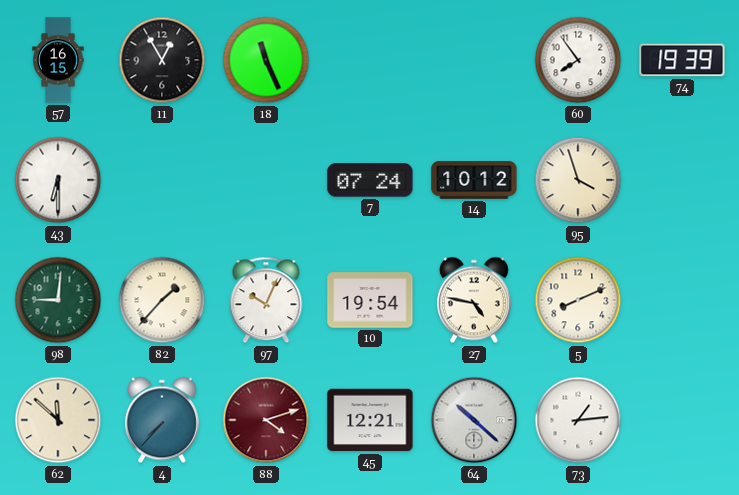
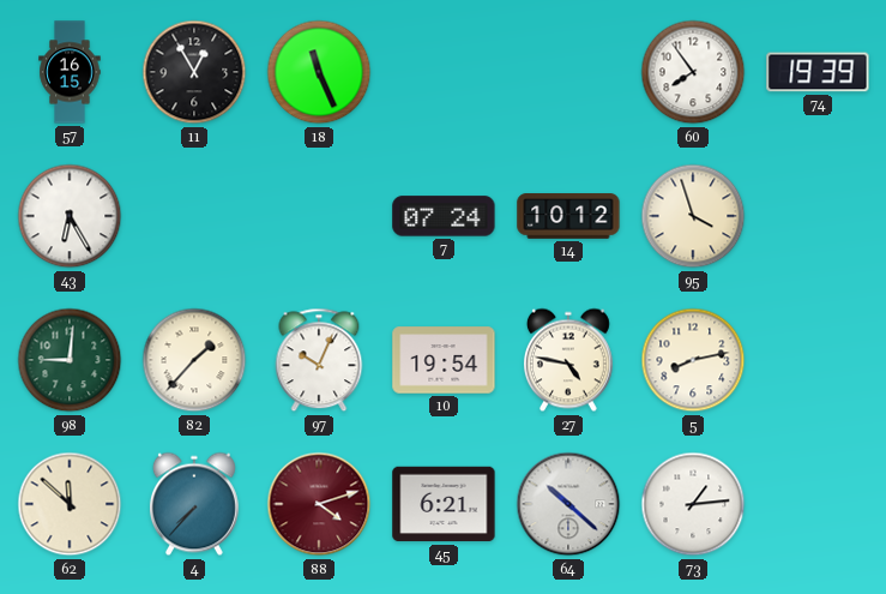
43: 6:30 -> 6:25
5: 8:11 -> 8:13
45: 12:21 -> 6:21
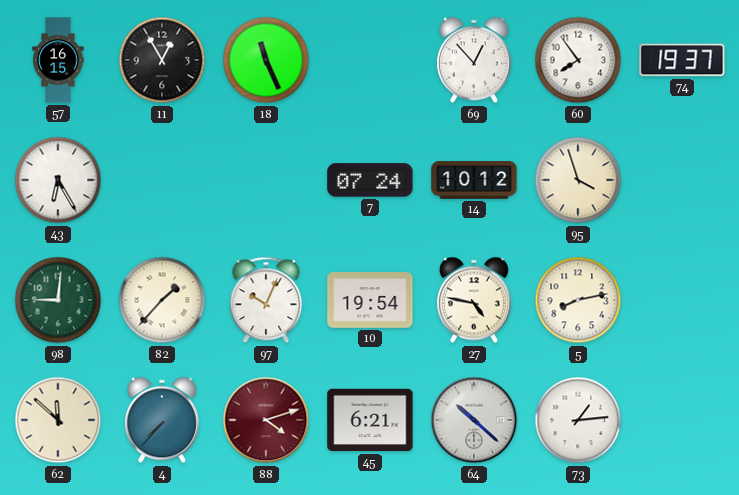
69: none -> 12:53
74: 19:39 -> 19:37
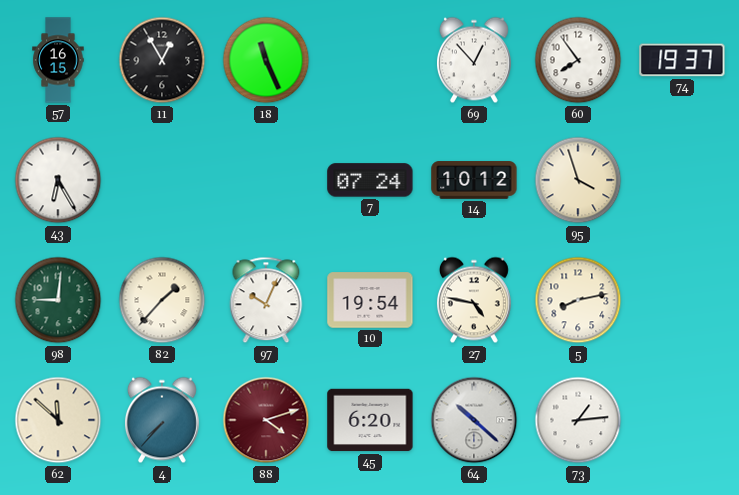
45: 6:21 -> 6:20
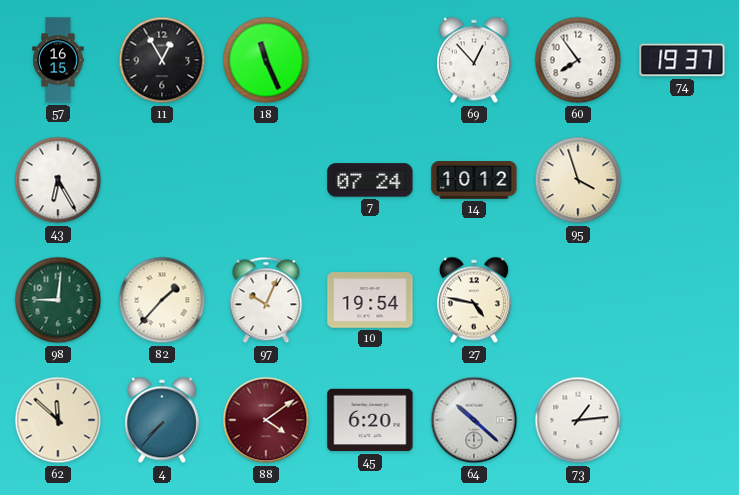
5: 8:13 -> none
88: 4:12 -> 4:09
